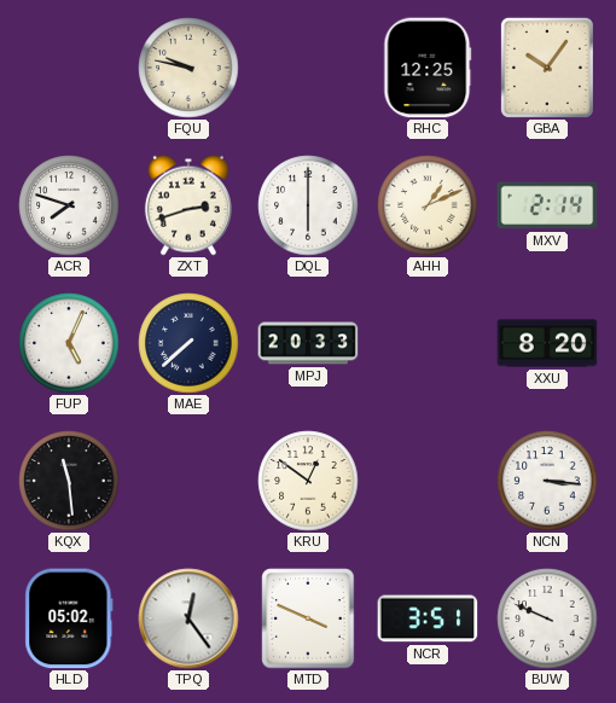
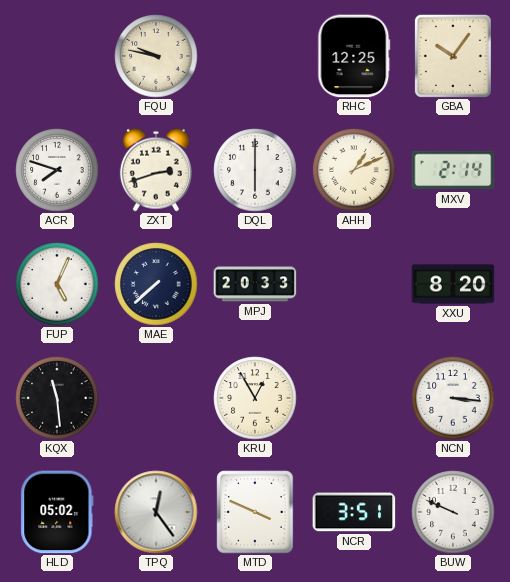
KRU: 12:51 -> 12:55
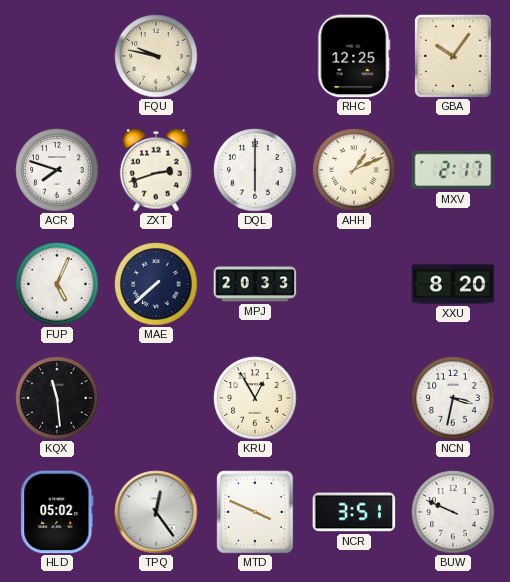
MXV: 2:14 -> 2:17
NCN: 3:16 -> 3:32
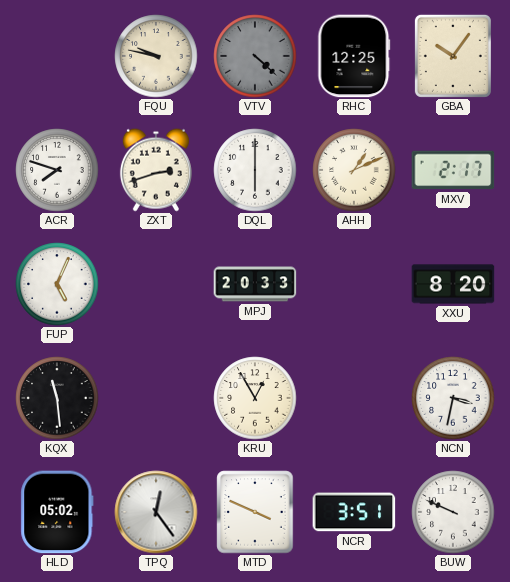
VTV: none -> 4:22
MAE: 7:38 -> none
